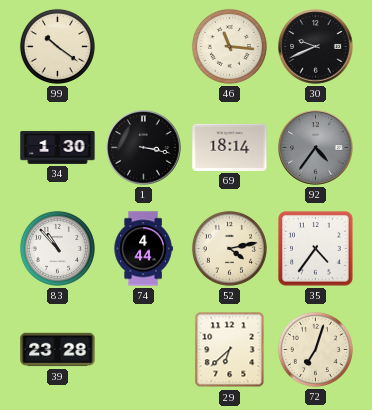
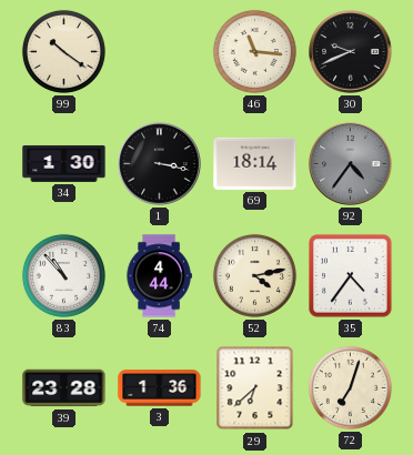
3: none -> 1:36
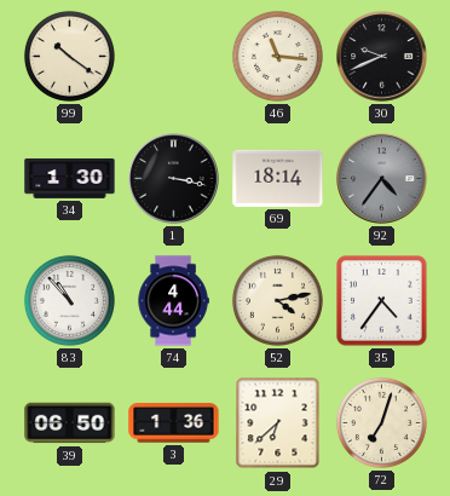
39: 23:28 -> 06:50
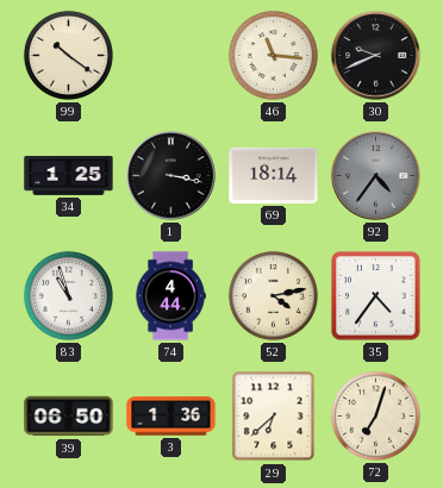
34: 1:30 -> 1:25
83: 10:53 -> 10:57
